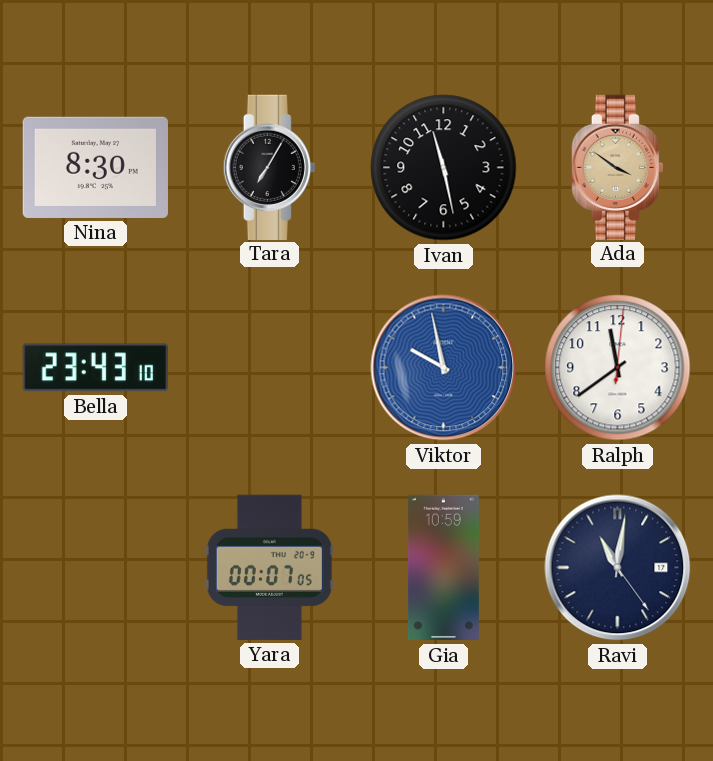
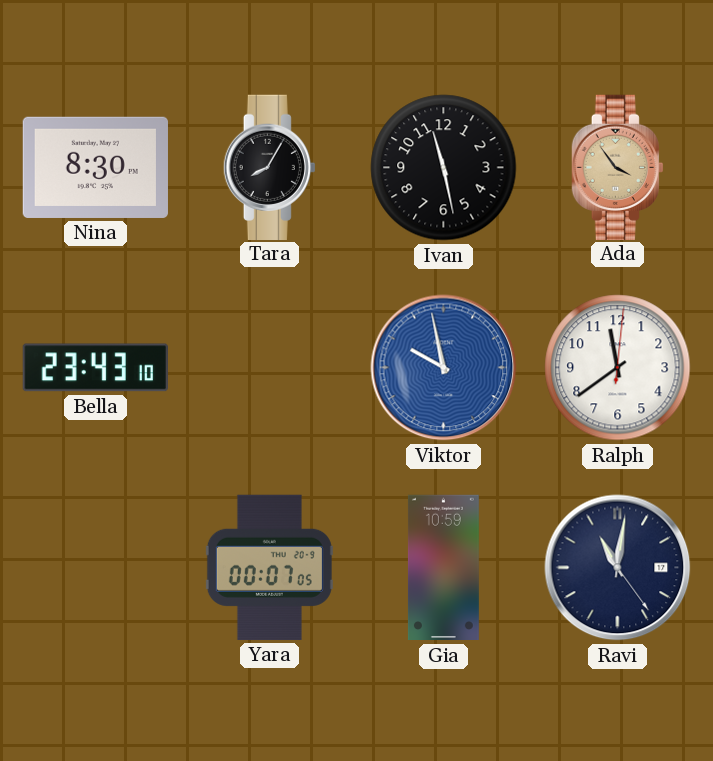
Tara: 7:05 -> 8:05
Ada: 3:51 -> 3:54
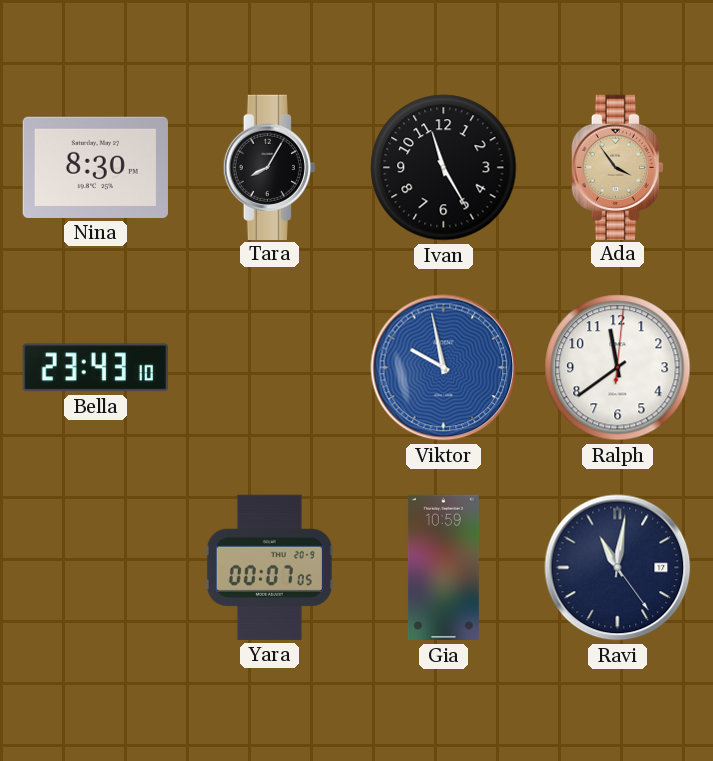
Ivan: 11:28 -> 11:25
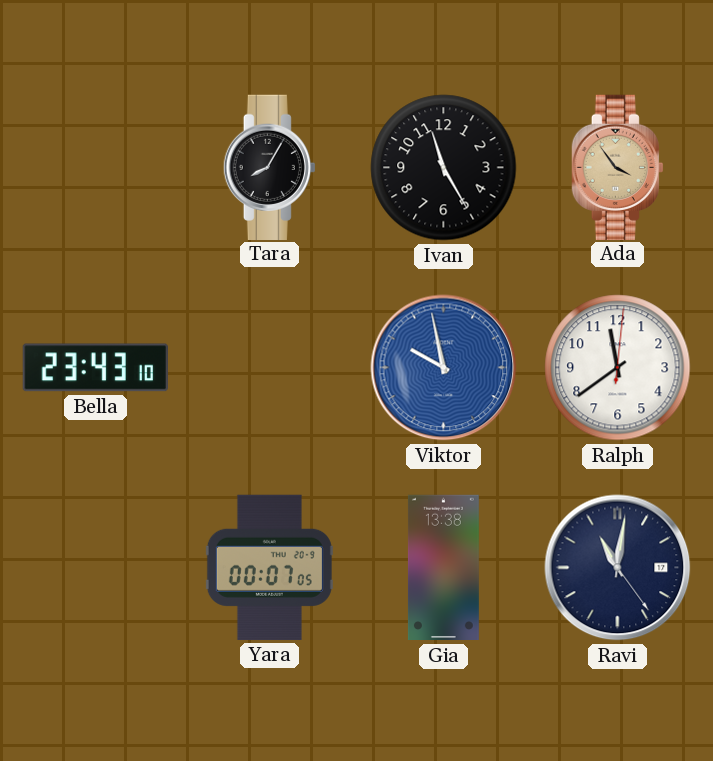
Nina: 8:30 -> none
Gia: 10:59 -> 13:38
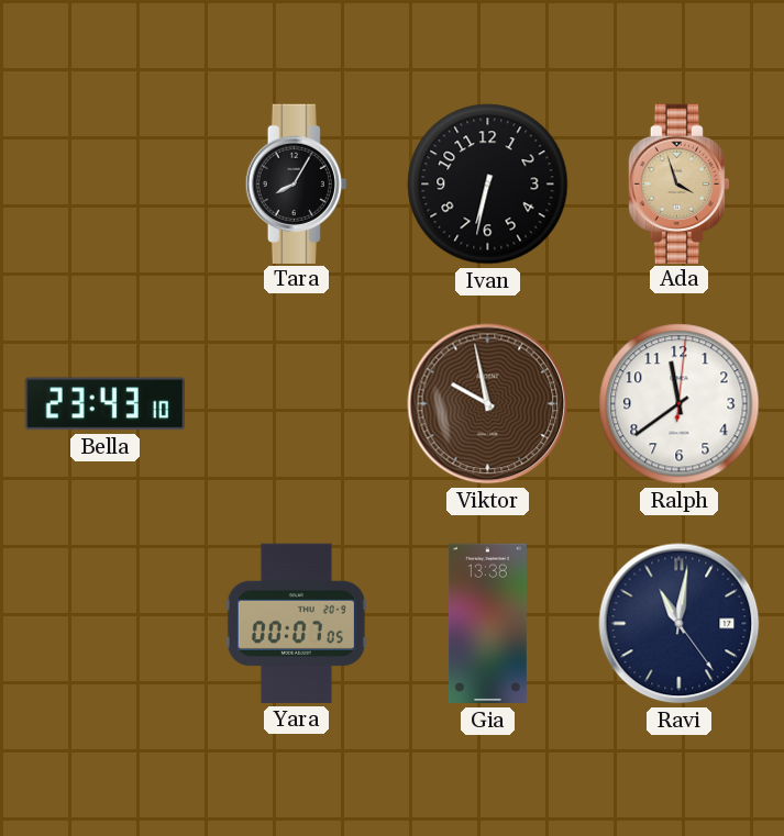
Ivan: 11:25 -> 6:32
Ada: 3:54 -> 3:57
Viktor dial: blue -> brown
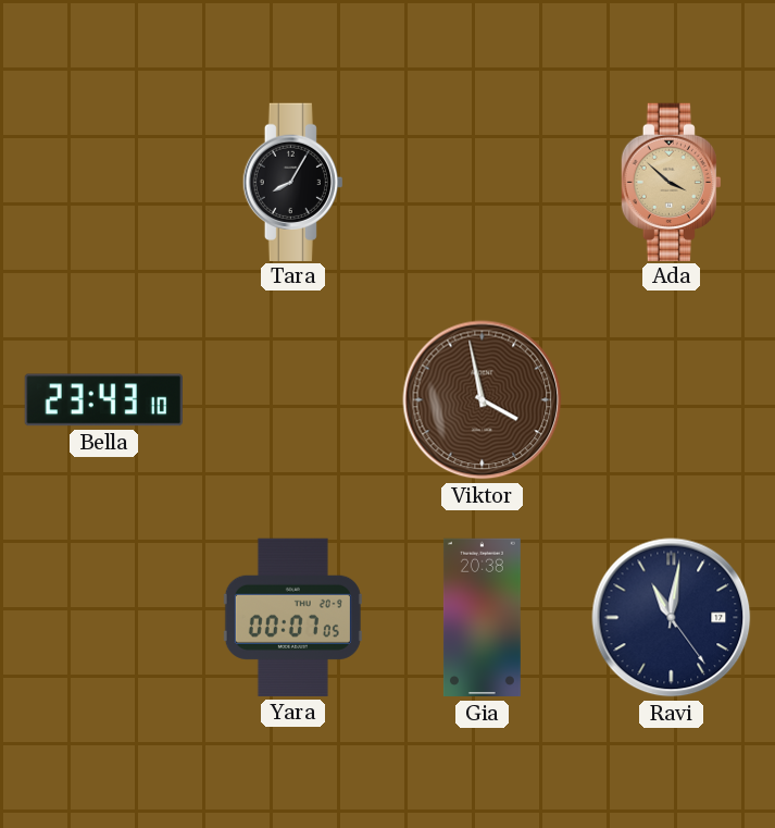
Ivan: 6:32 -> none
Ada: 3:57 -> 3:52
Viktor: 9:58 -> 3:58
Ralph: 11:39 -> none
Gia: 13:38 -> 20:38
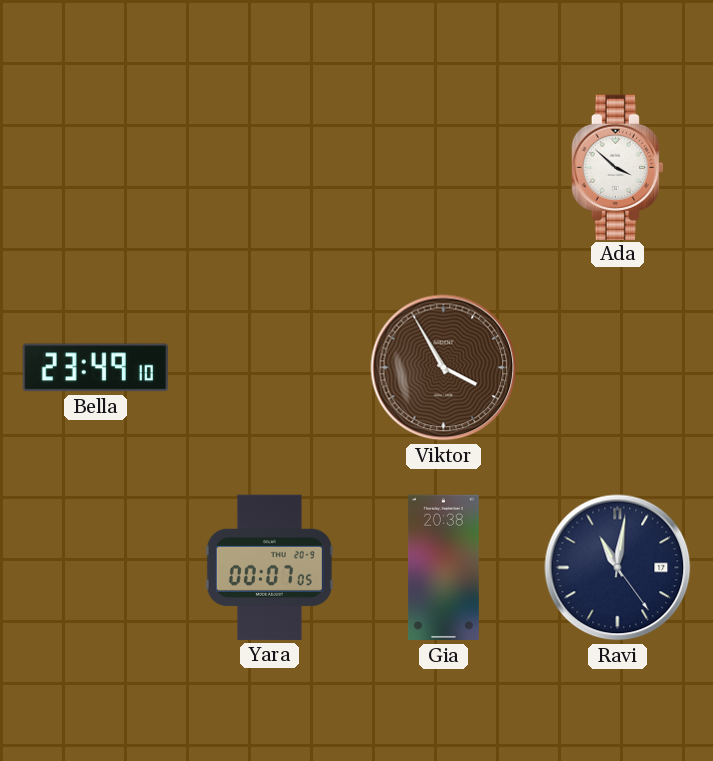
Tara: 8:05 -> none
Ada dial: champagne -> white
Bella: 23:43 -> 23:49
Viktor: 3:58 -> 3:55
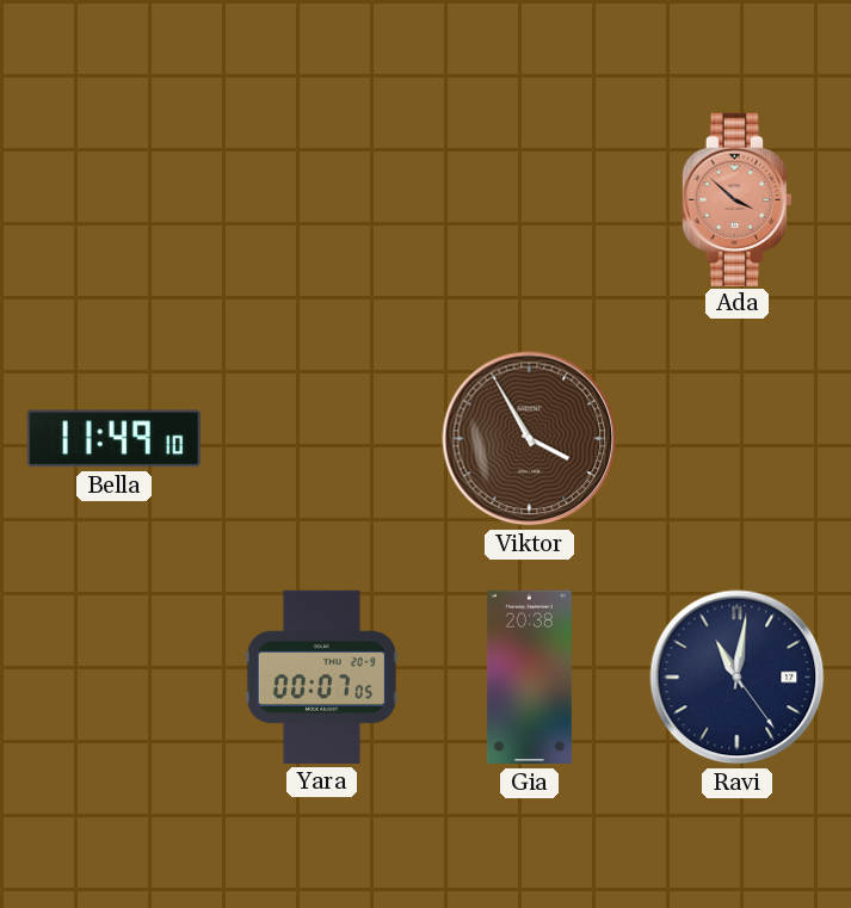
Ada dial: white -> salmon
Bella: 23:49 -> 11:49
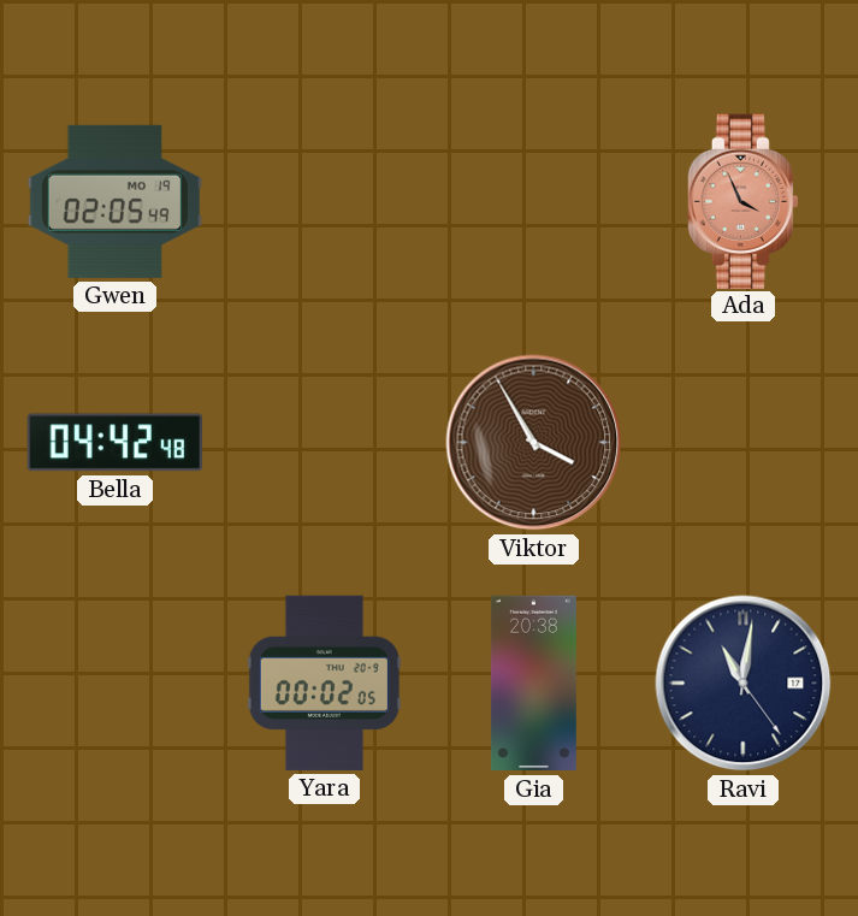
Gwen: none -> 02:05
Ada: 3:52 -> 3:56
Bella: 11:49 -> 04:42
Yara: 00:07 -> 00:02
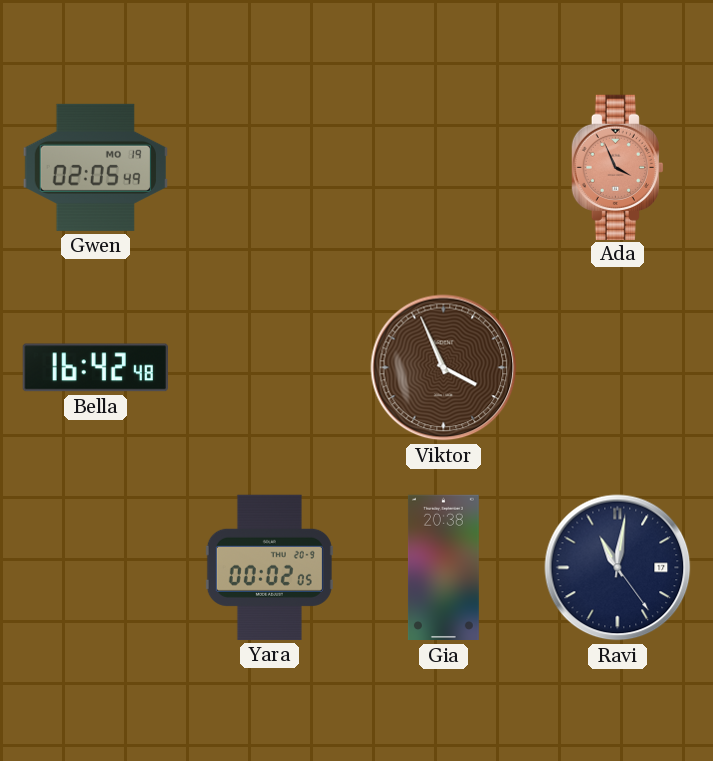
Bella: 04:42 -> 16:42
Viktor: 3:55 -> 3:56
